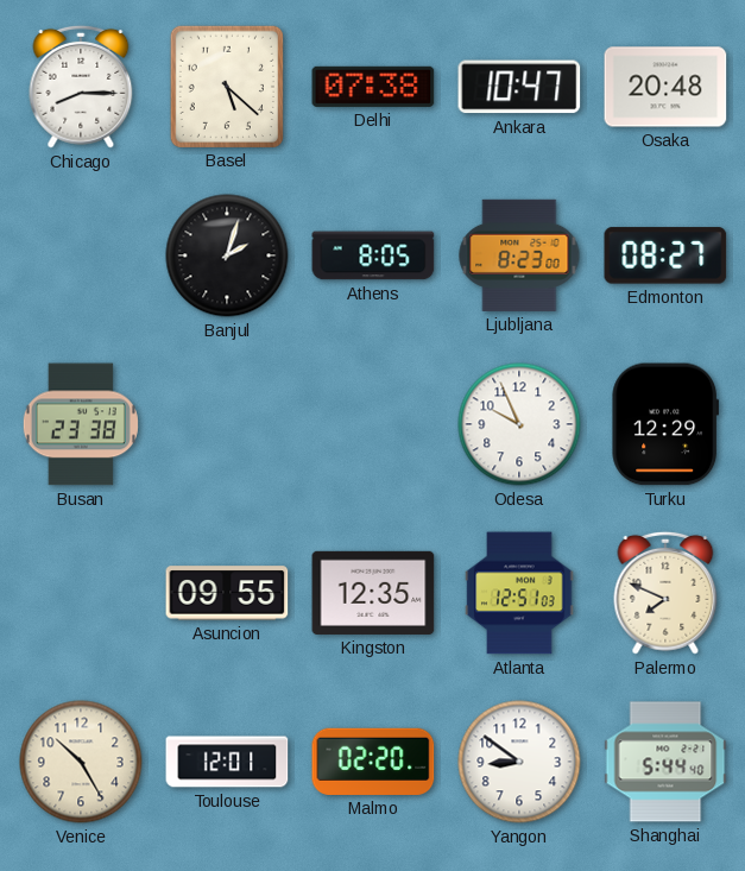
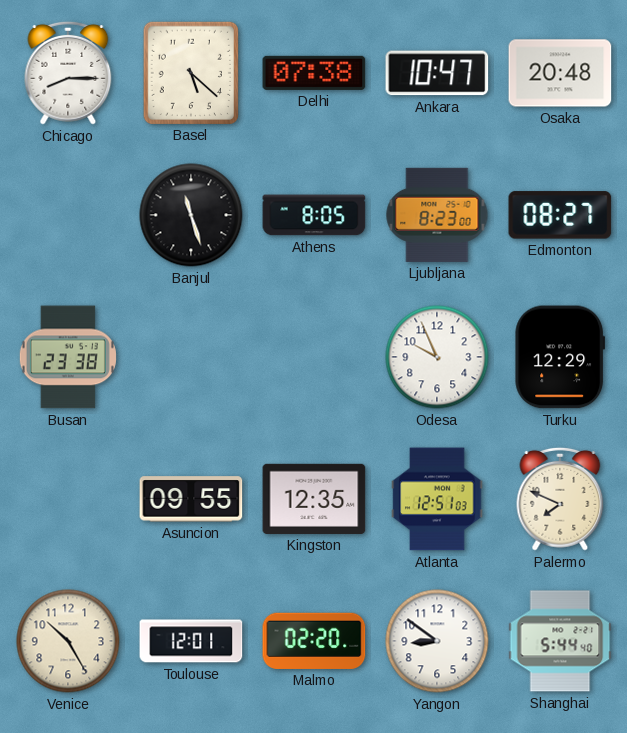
Banjul: 2:03 -> 11:27
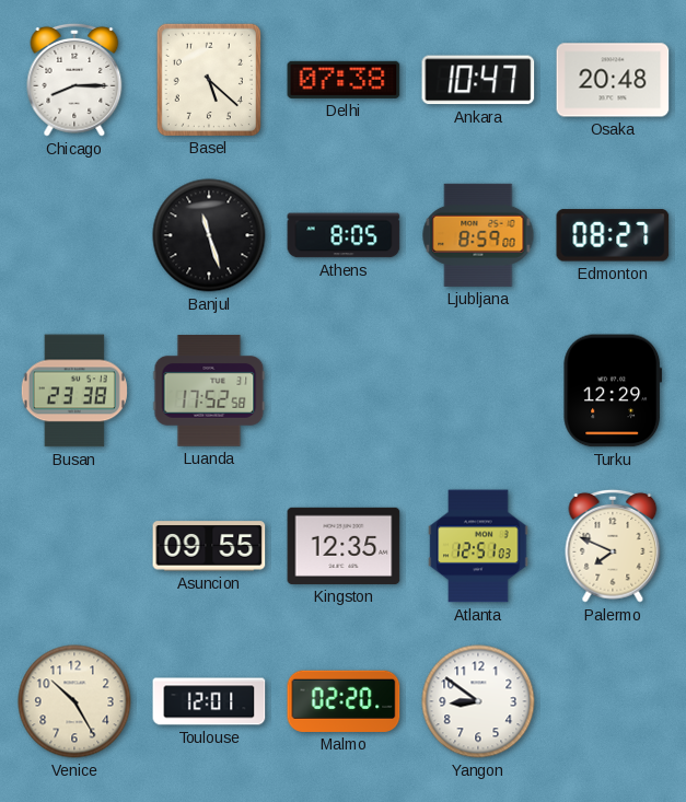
Ljubljana: 8:23 -> 8:59
Luanda: none -> 17:52
Odesa: 9:56 -> none
Shanghai: 5:44 -> none
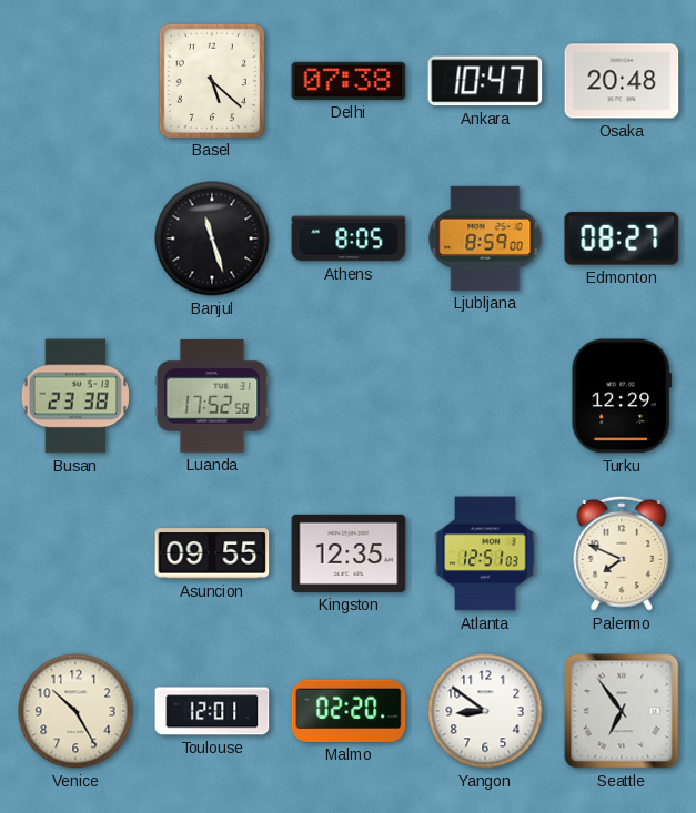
Chicago: 8:15 -> none
Seattle: none -> 6:54
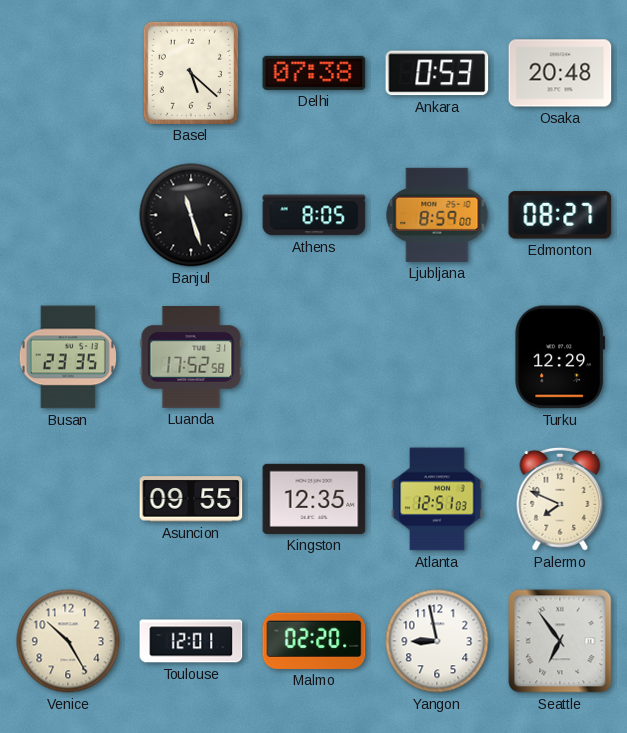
Ankara: 10:47 -> 0:53
Busan: 23:38 -> 23:35
Yangon: 8:51 -> 8:58
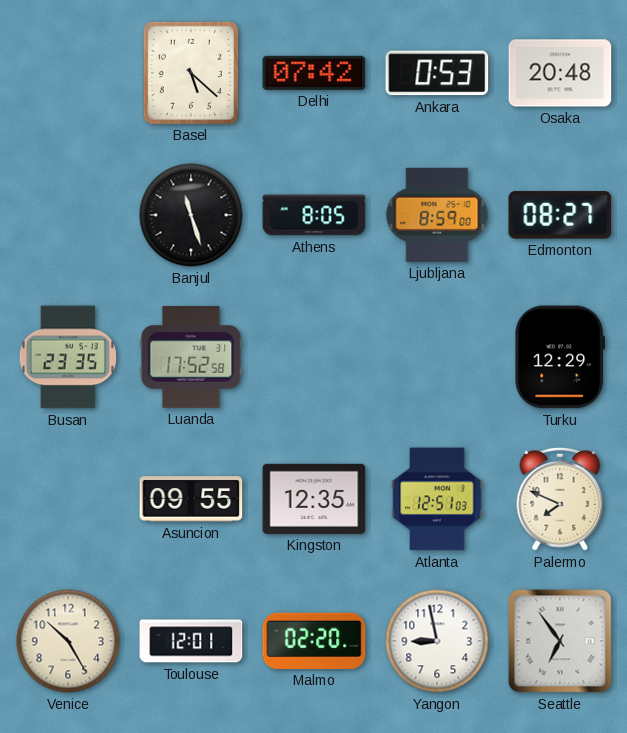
Delhi: 07:38 -> 07:42
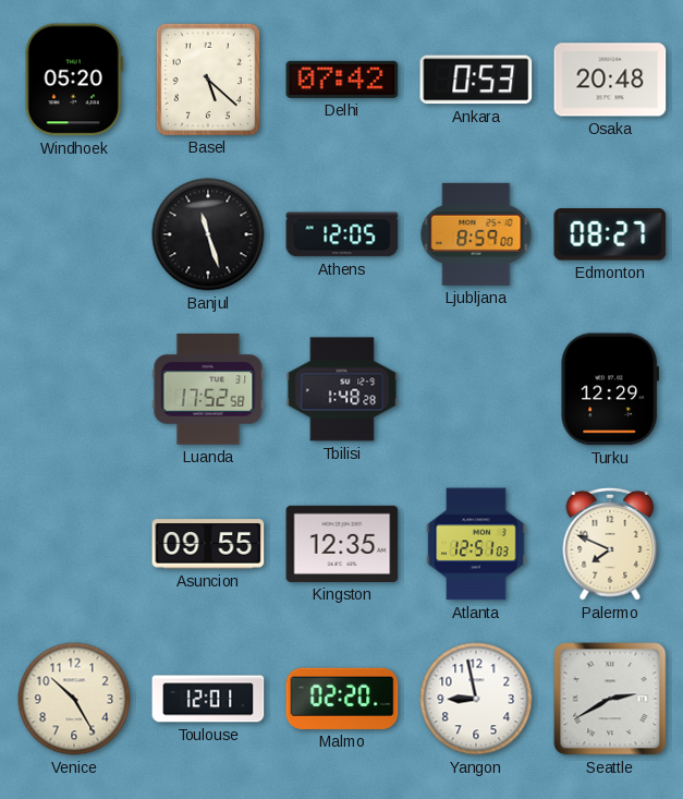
Windhoek: none -> 05:20
Athens: 8:05 -> 12:05
Busan: 23:35 -> none
Tbilisi: none -> 1:48
Seattle: 6:54 -> 2:40
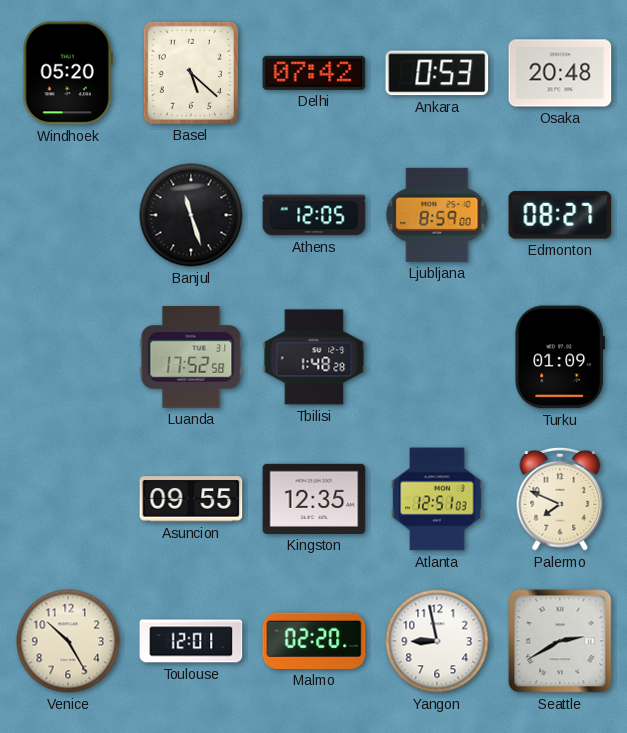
Turku: 12:29 -> 01:09
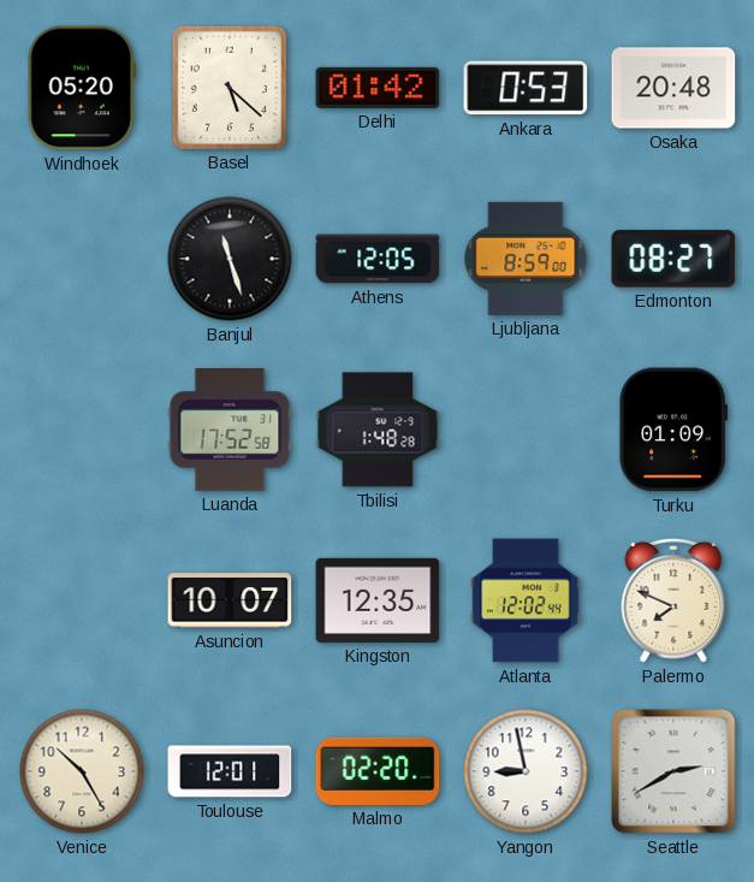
Delhi: 07:42 -> 01:42
Asuncion: 09:55 -> 10:07
Atlanta: 12:51 -> 12:02
